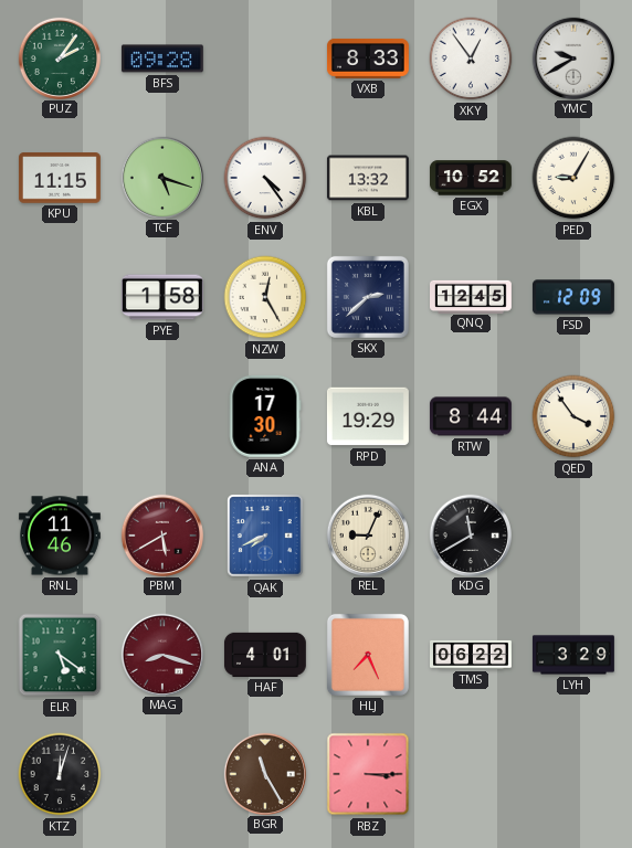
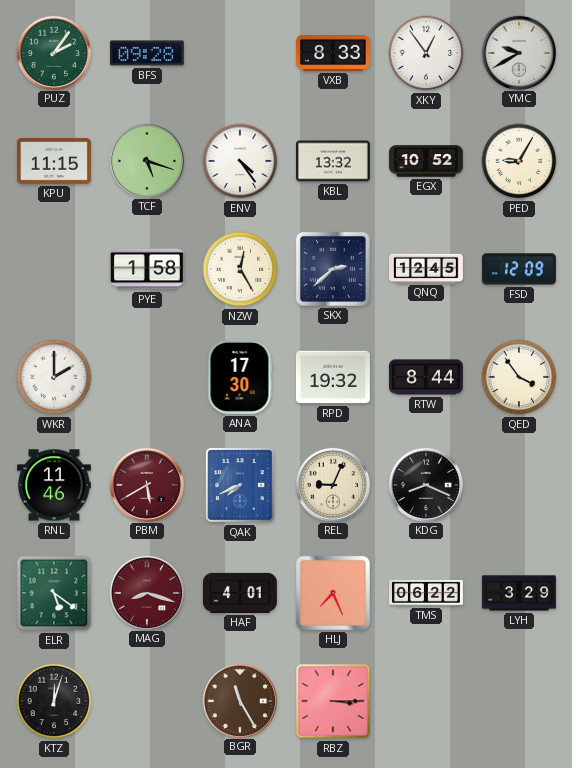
WKR: none -> 2:00
RPD: 19:29 -> 19:32
KDG: 11:40 -> 8:19
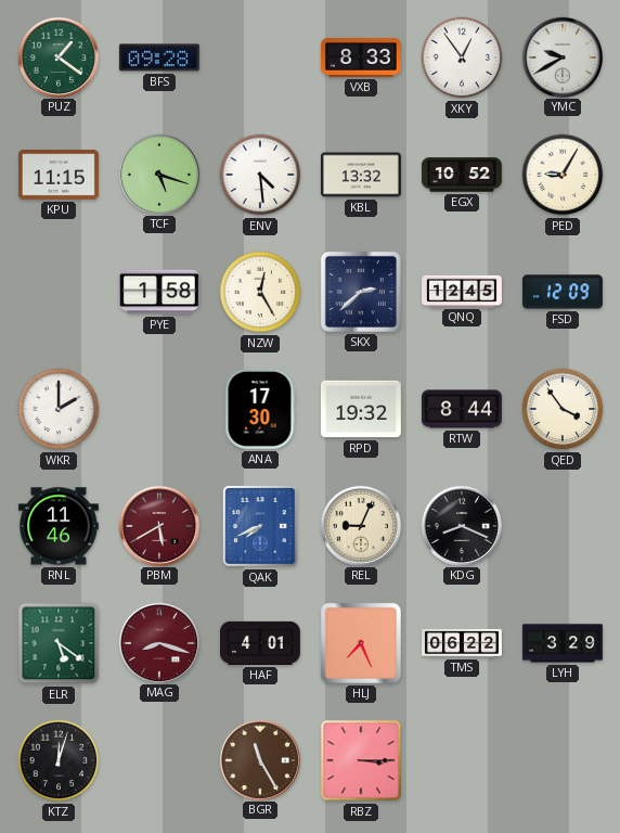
PUZ: 2:06 -> 1:21
ENV: 4:24 -> 4:29
